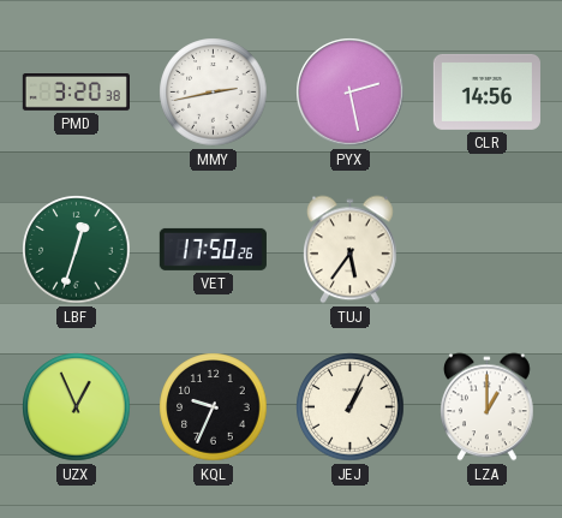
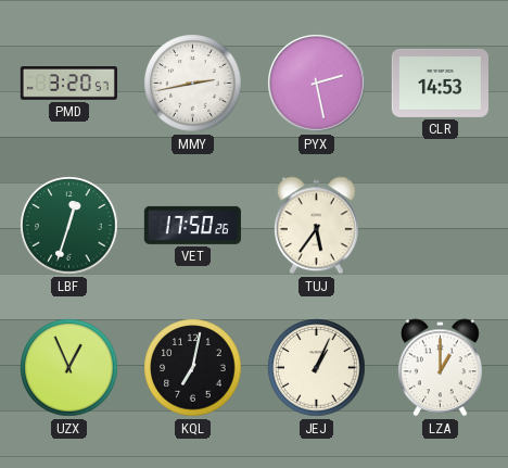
PMD: 3:20:38 -> 3:20:57
CLR: 14:56 -> 14:53
KQL: 9:34 -> 7:02
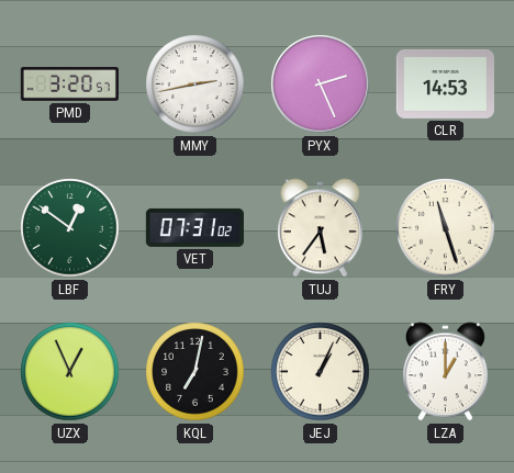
PYX: 2:28 -> 2:26
LBF: 12:33 -> 12:51
VET: 17:50 -> 07:31
FRY: none -> 11:27
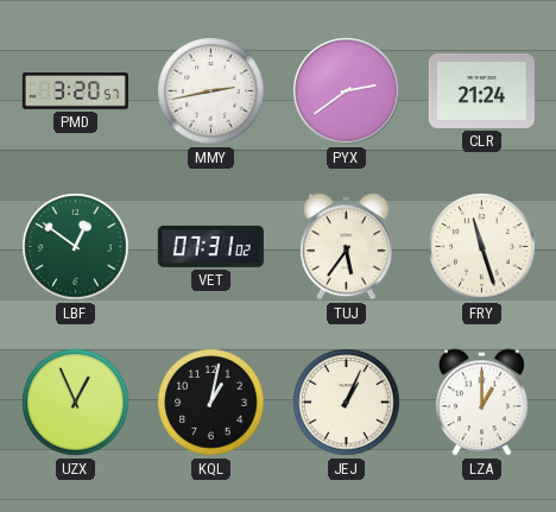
PYX: 2:26 -> 2:39
CLR: 14:53 -> 21:24
KQL: 7:02 -> 1:02
